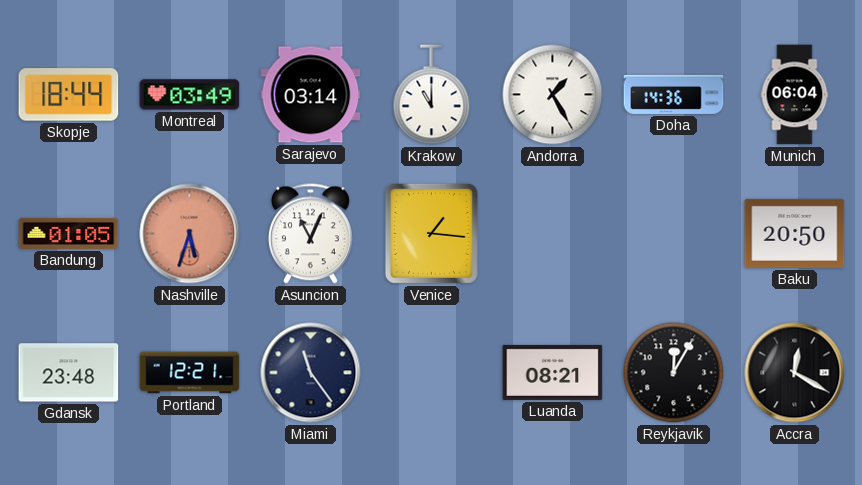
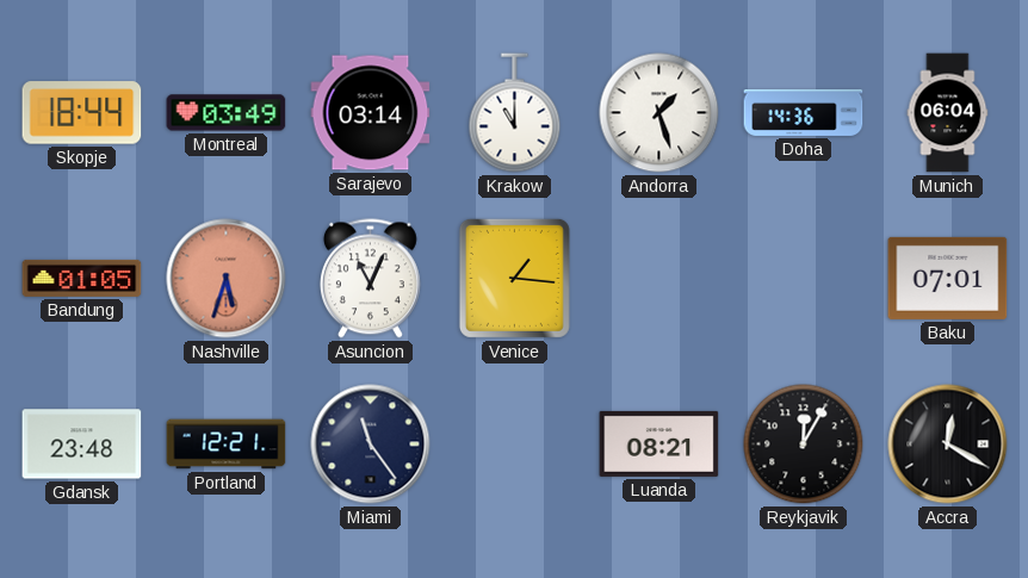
Andorra: 1:25 -> 1:27
Baku: 20:50 -> 07:01
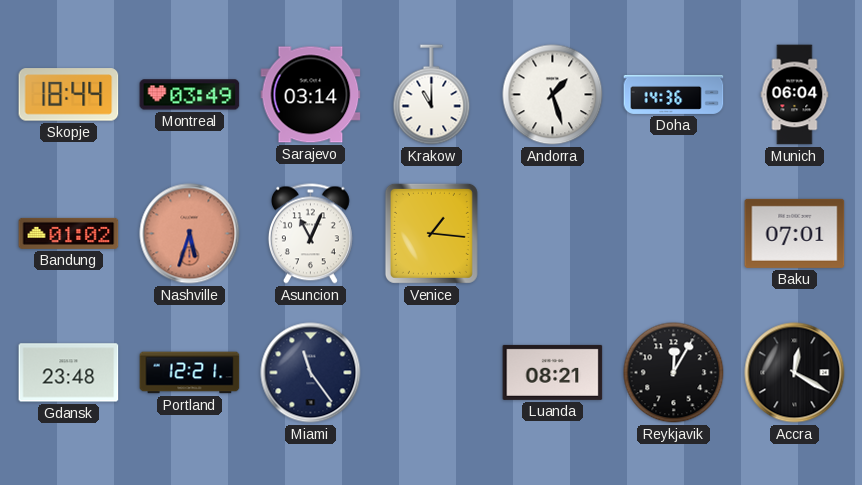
Bandung: 01:05 -> 01:02
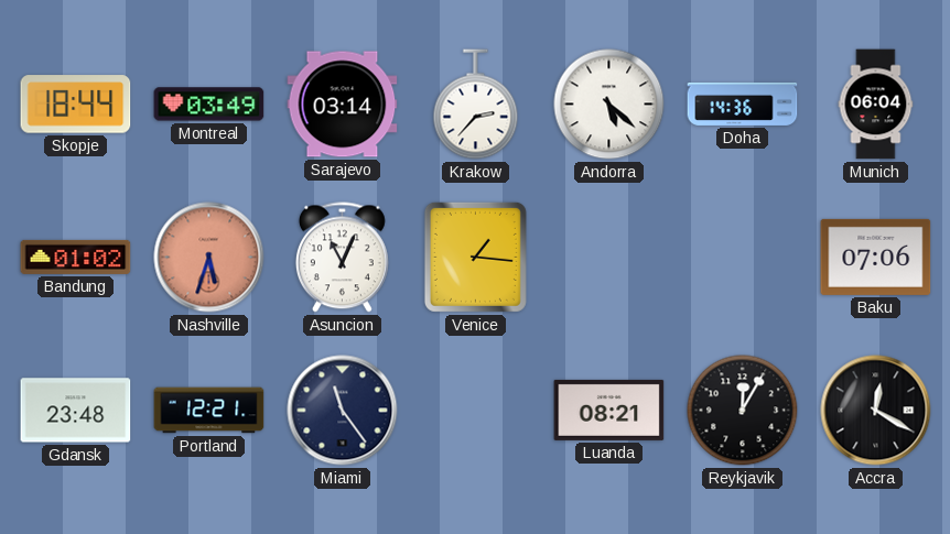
Krakow: 11:00 -> 2:37
Andorra: 1:27 -> 5:22
Baku: 07:01 -> 07:06
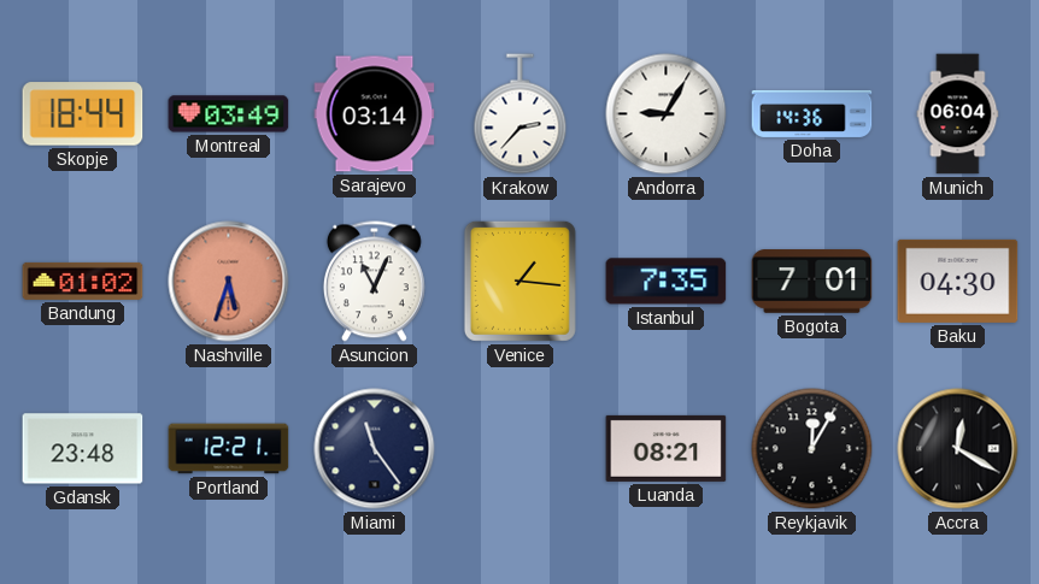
Andorra: 5:22 -> 9:05
Istanbul: none -> 7:35
Bogota: none -> 7:01
Baku: 07:06 -> 04:30
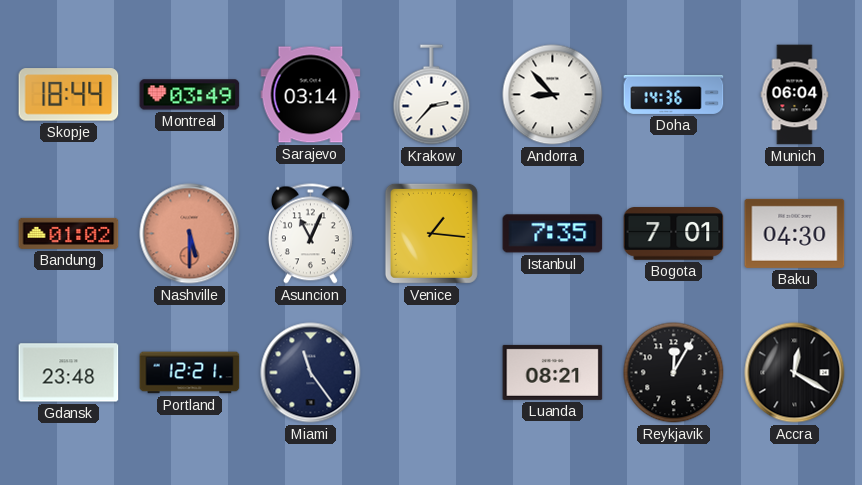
Andorra: 9:05 -> 8:53
Nashville: 5:33 -> 5:30
